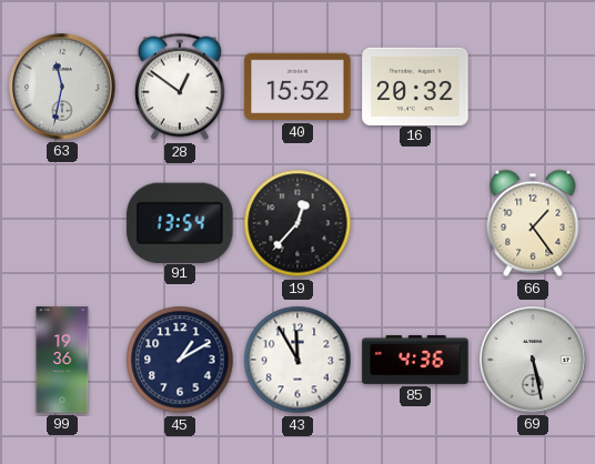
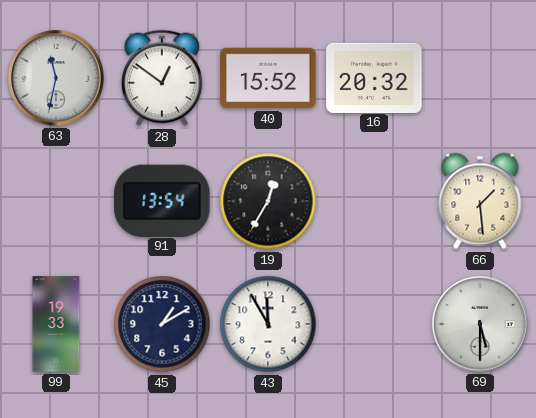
19: 12:37 -> 12:35
66: 1:24 -> 1:29
99: 19:36 -> 19:33
85: 4:36 -> none
69: 5:28 -> 5:30
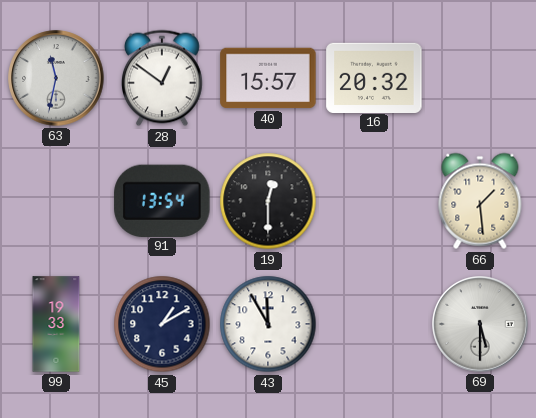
40: 15:52 -> 15:57
19: 12:35 -> 12:30
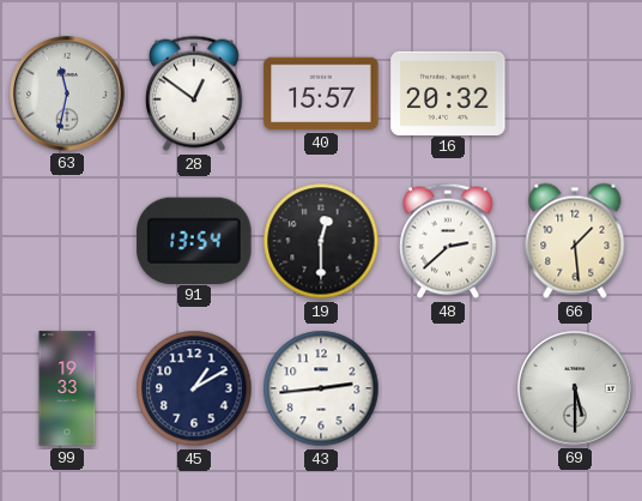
48: none -> 2:38
43: 11:55 -> 2:44
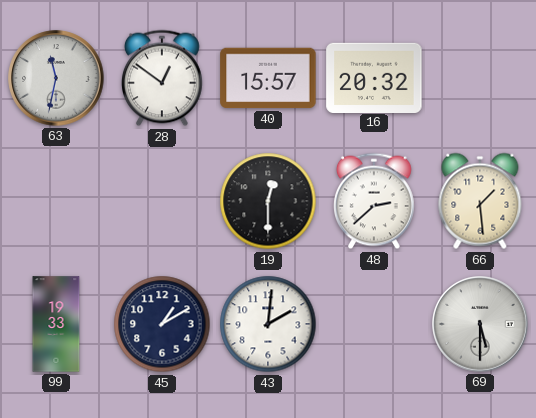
91: 13:54 -> none
43: 2:44 -> 2:01
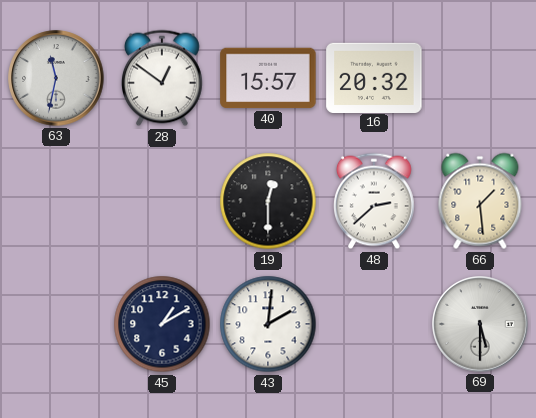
99: 19:33 -> none
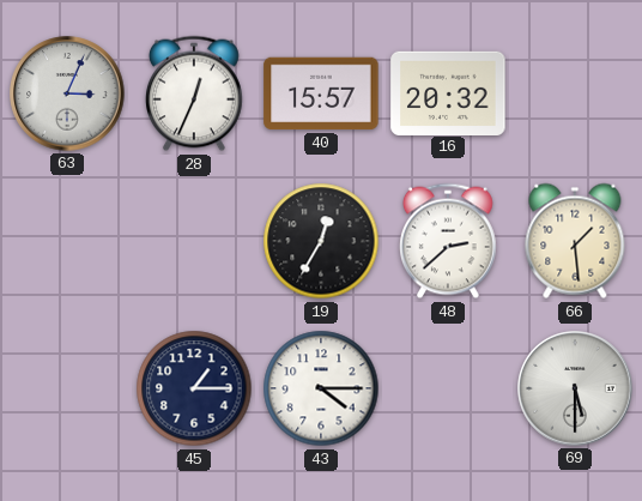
63: 11:32 -> 3:04
28: 12:51 -> 12:34
19: 12:30 -> 12:35
45: 1:10 -> 1:15
43: 2:01 -> 4:15
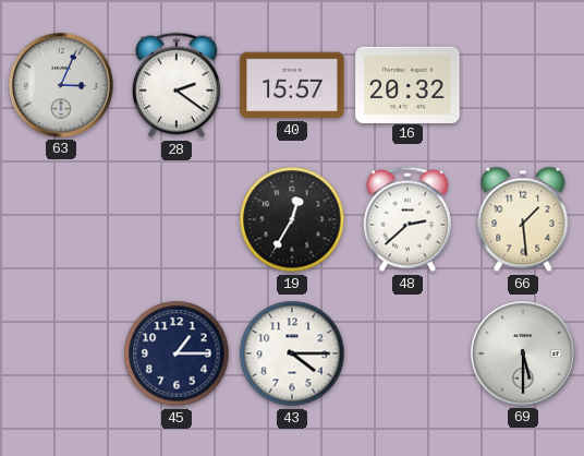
28: 12:34 -> 2:21
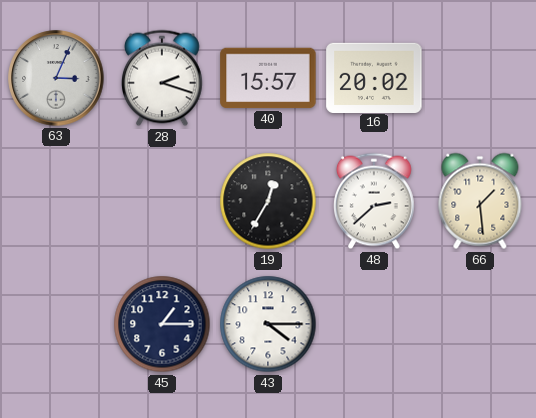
28: 2:21 -> 2:18
16: 20:32 -> 20:02
69: 5:30 -> none
